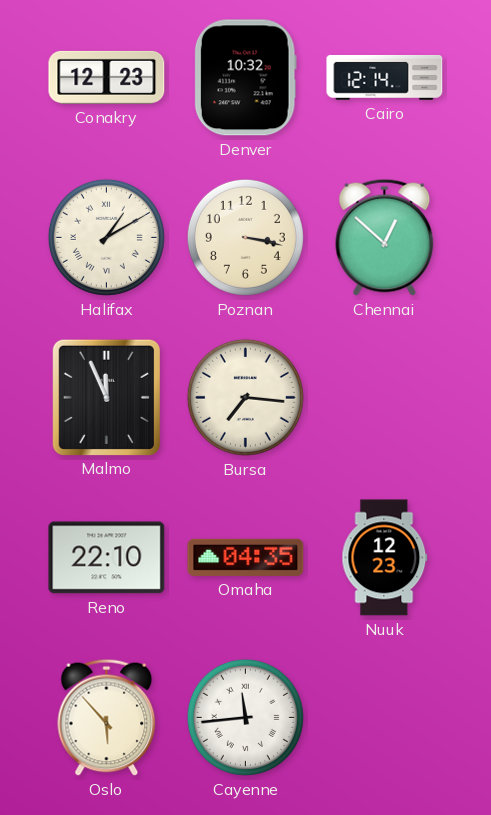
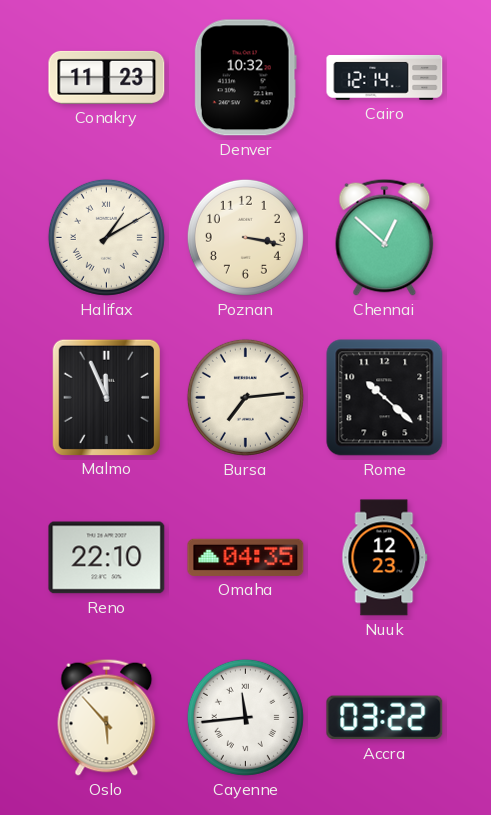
Conakry: 12:23 -> 11:23
Bursa: 7:16 -> 7:14
Rome: none -> 10:22
Accra: none -> 03:22
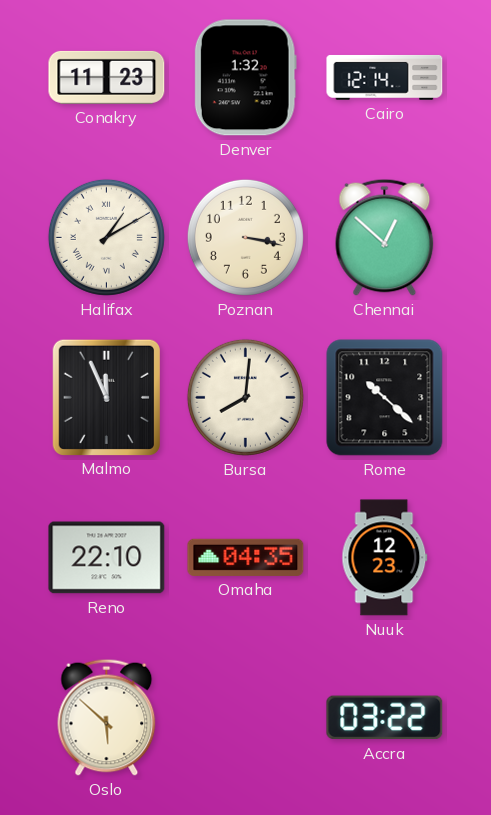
Denver: 10:32 -> 1:32
Bursa: 7:14 -> 8:01
Oslo: 5:53 -> 5:52
Cayenne: 11:44 -> none
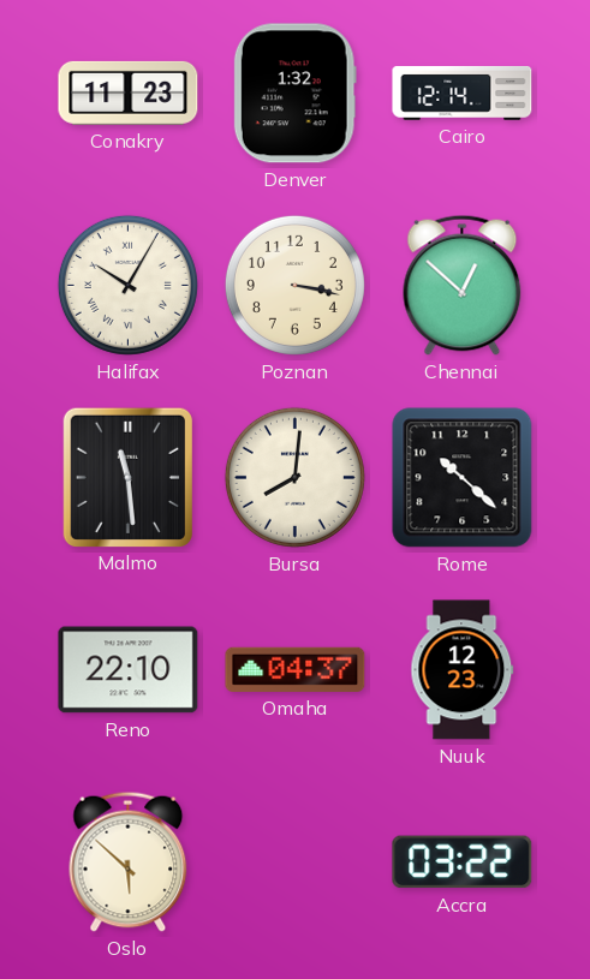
Halifax: 1:10 -> 10:05
Malmo: 11:56 -> 11:29
Omaha: 04:35 -> 04:37
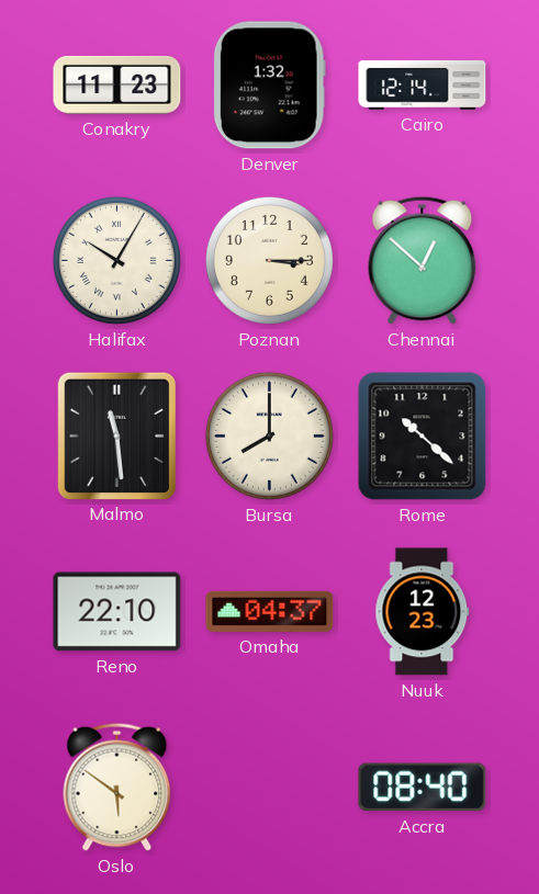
Poznan: 3:17 -> 3:15
Bursa: 8:01 -> 8:00
Oslo: 5:52 -> 5:51
Accra: 03:22 -> 08:40
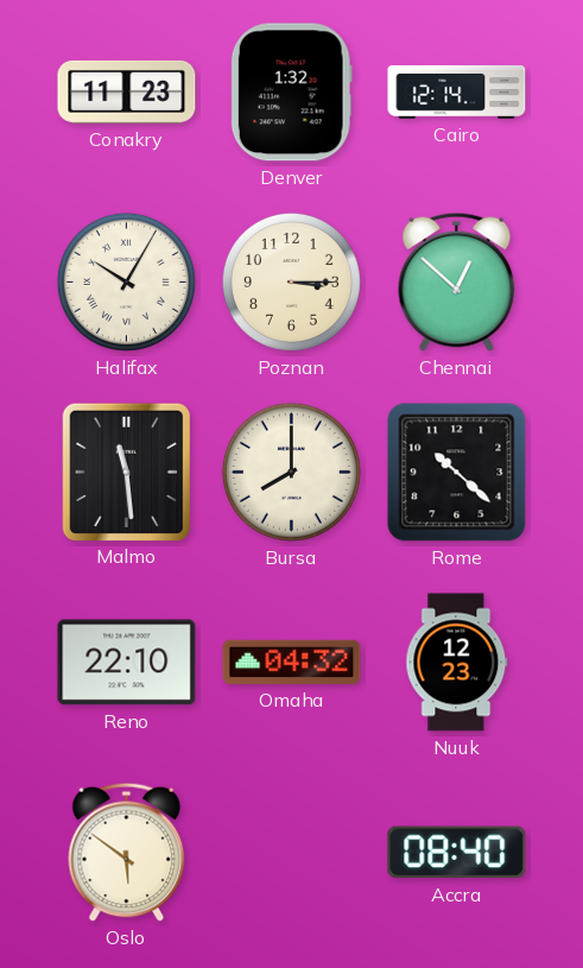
Omaha: 04:37 -> 04:32
